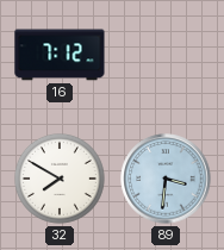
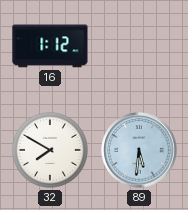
16: 7:12 -> 1:12
89: 3:31 -> 5:31
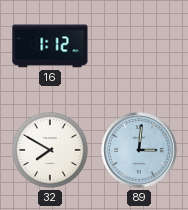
89: 5:31 -> 3:01
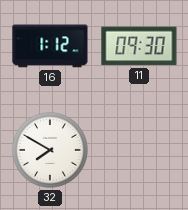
11: none -> 09:30
89: 3:01 -> none
